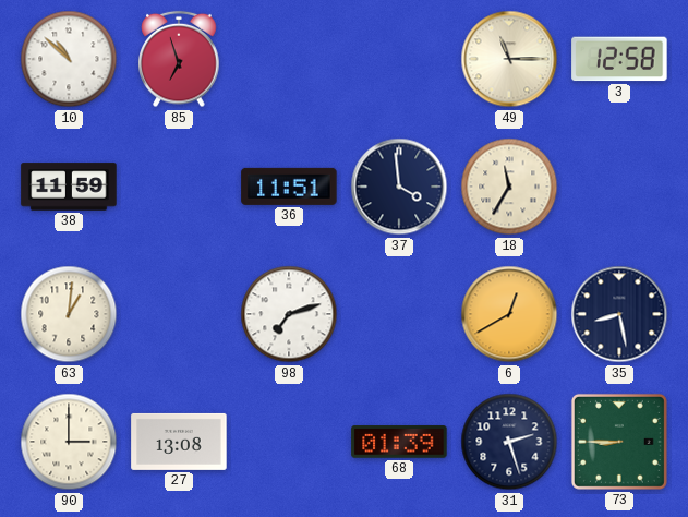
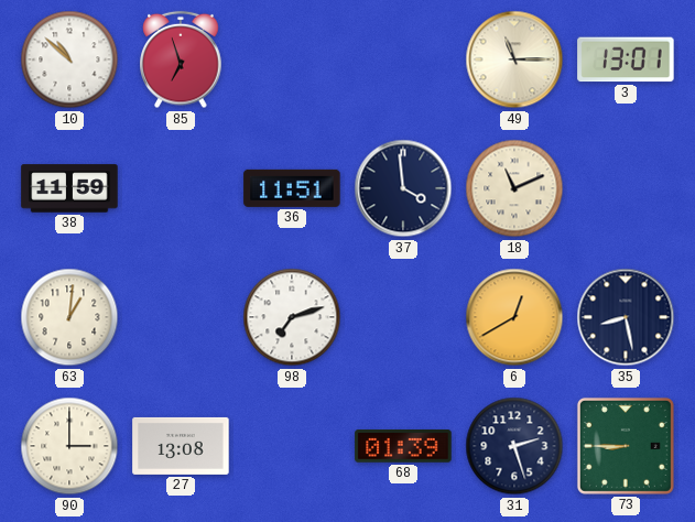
3: 12:58 -> 13:01
18: 11:35 -> 11:11
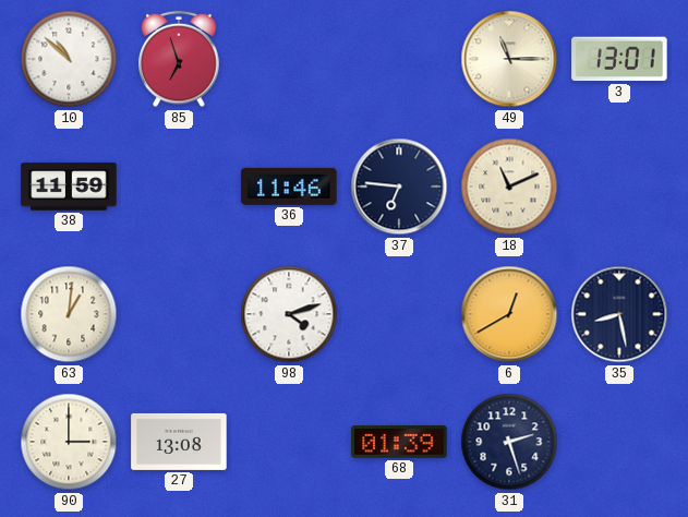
36: 11:51 -> 11:46
37: 3:59 -> 6:46
98: 7:12 -> 4:12
73: 8:45 -> none
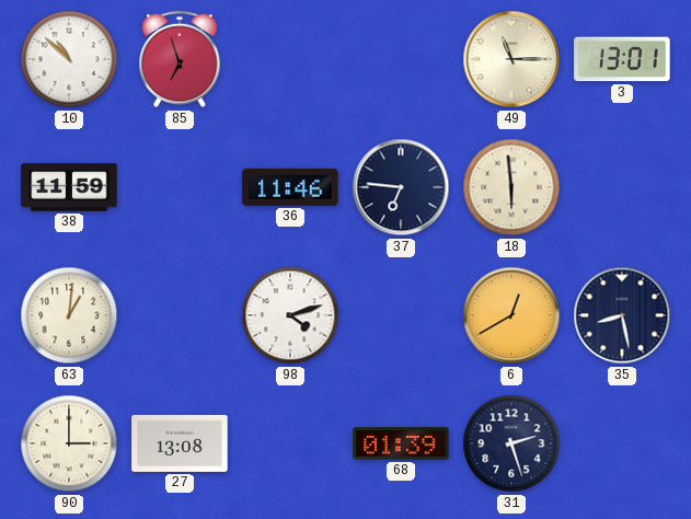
18: 11:11 -> 5:59
